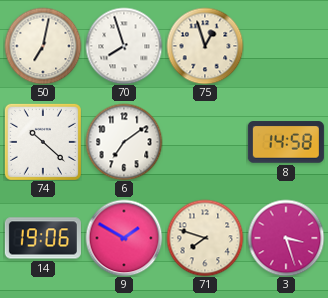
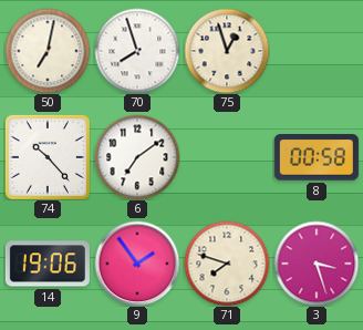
74: 10:22 -> 10:23
8: 14:58 -> 00:58
9: 1:50 -> 1:54
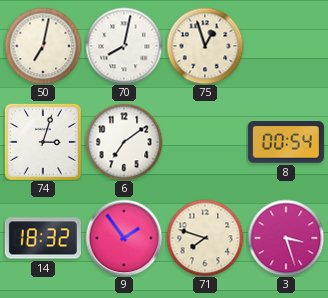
70: 7:57 -> 8:02
74: 10:23 -> 3:03
8: 00:58 -> 00:54
14: 19:06 -> 18:32
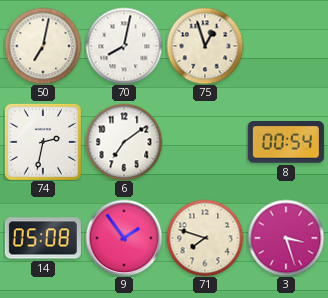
74: 3:03 -> 2:32
14: 18:32 -> 05:08
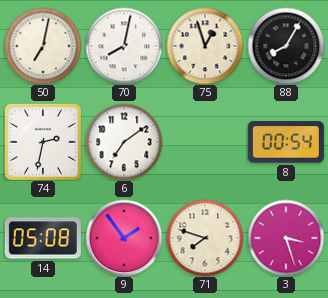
88: none -> 8:05
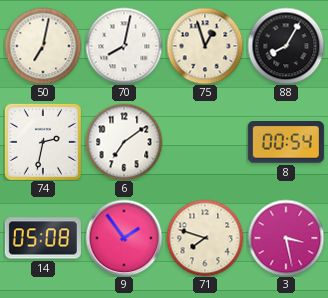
3: 3:27 -> 3:28
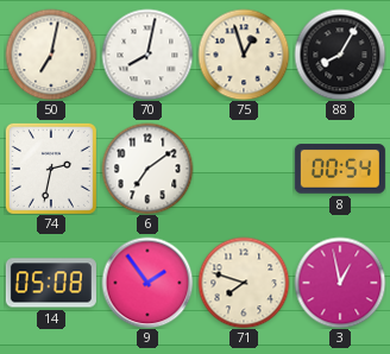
3: 3:28 -> 12:58
